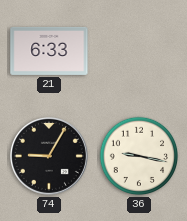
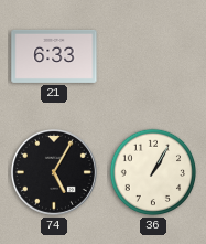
74: 9:05 -> 5:05
36: 9:17 -> 1:05
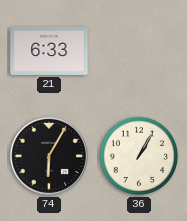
74: 5:05 -> 6:05
